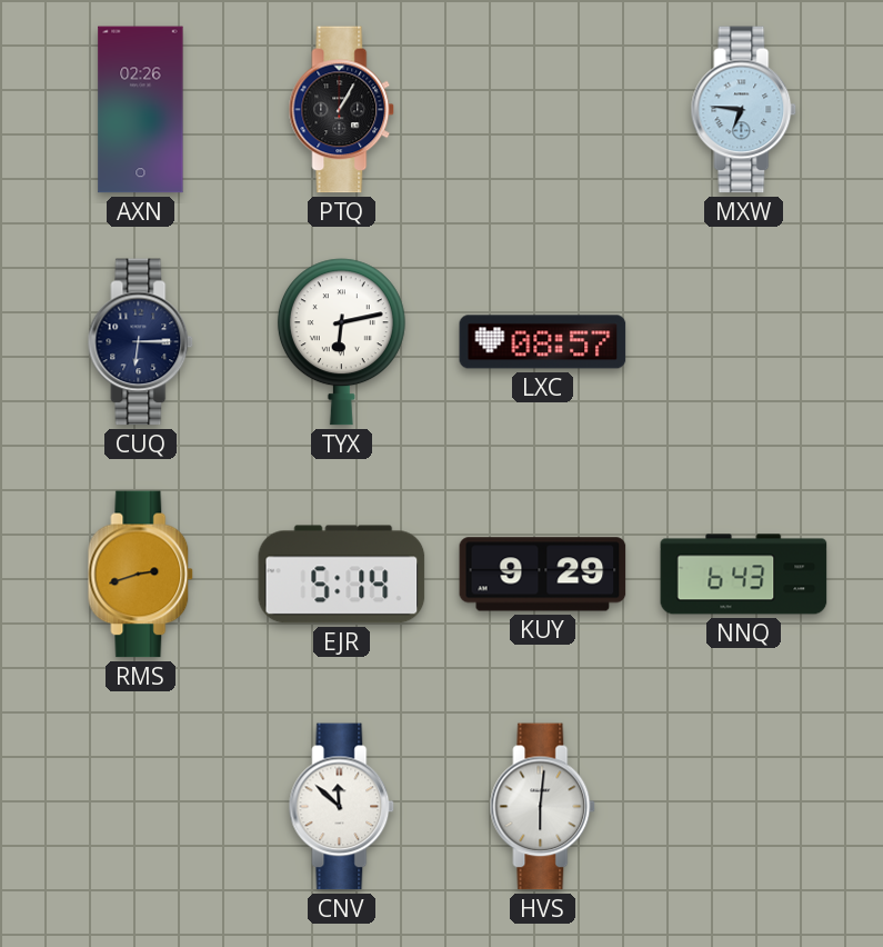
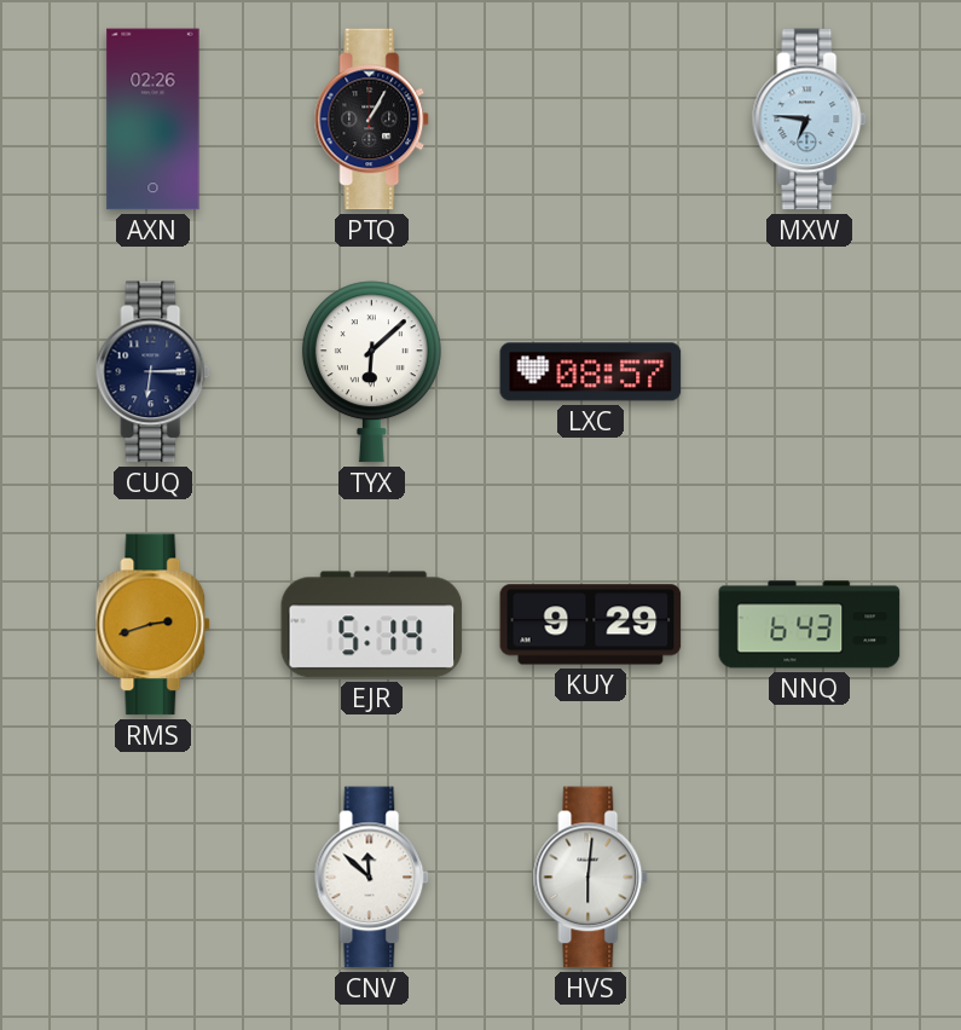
TYX: 6:13 -> 6:08
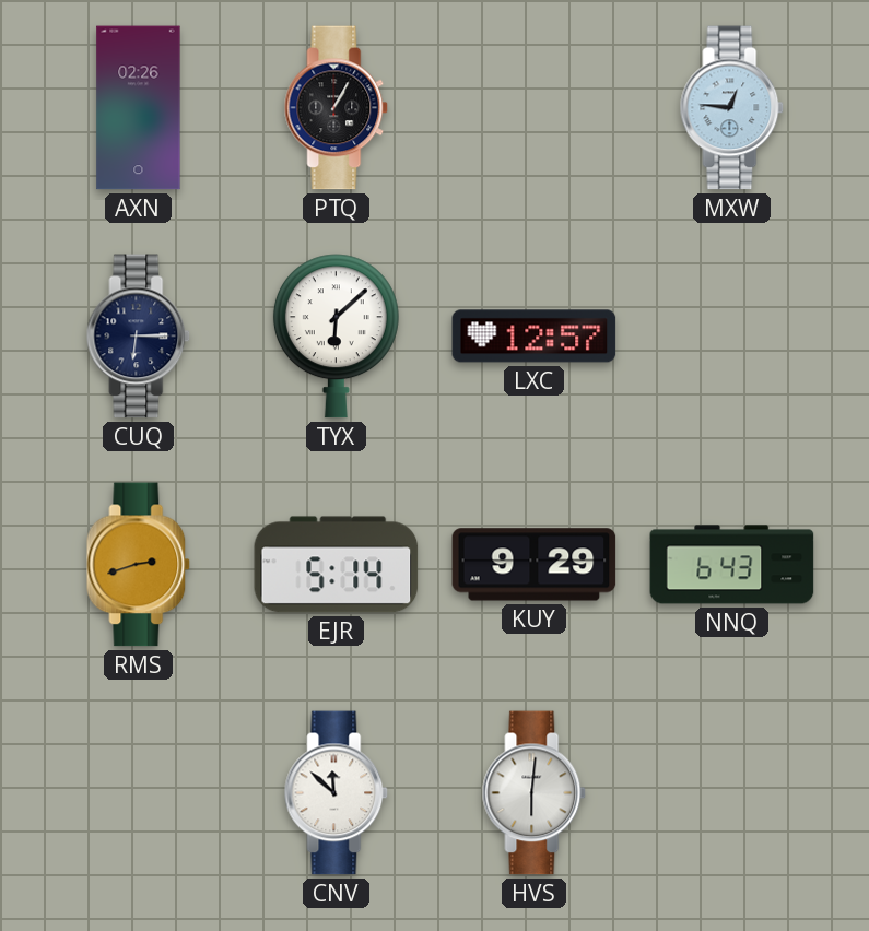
MXW: 6:46 -> 12:46
LXC: 08:57 -> 12:57
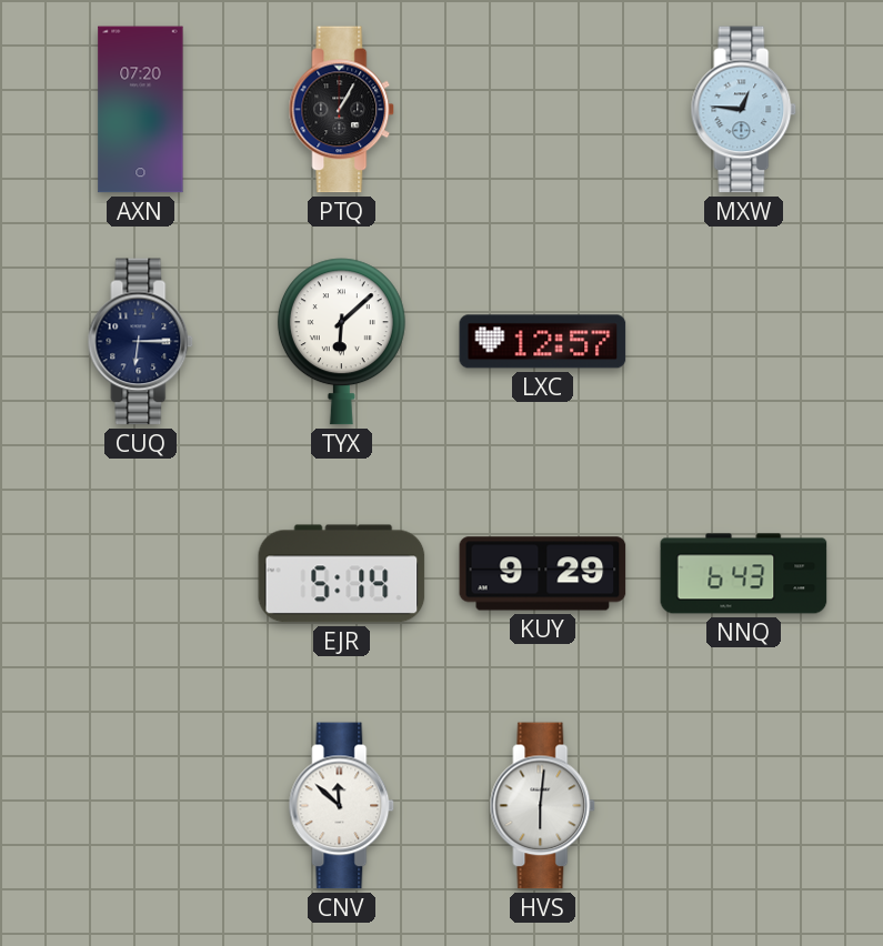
AXN: 02:26 -> 07:20
RMS: 2:42 -> none
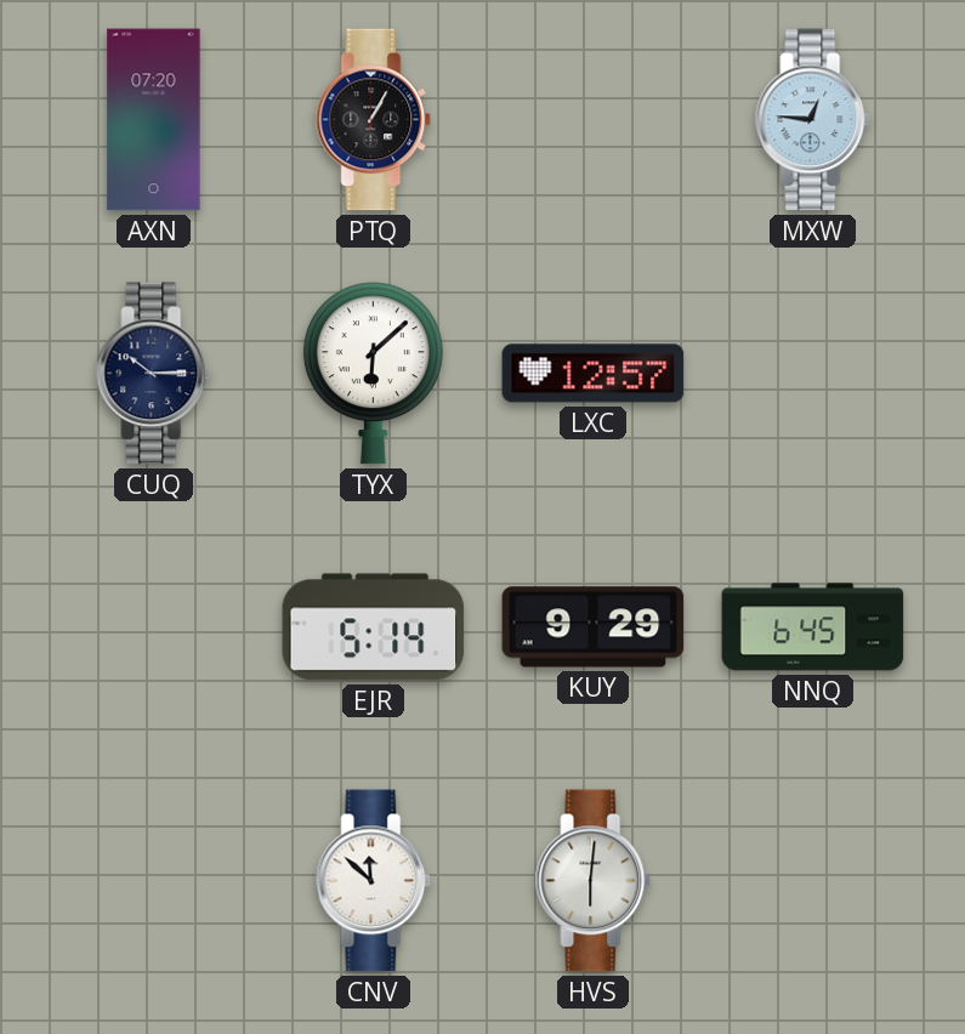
CUQ: 6:15 -> 10:15
NNQ: 6:43 -> 6:45
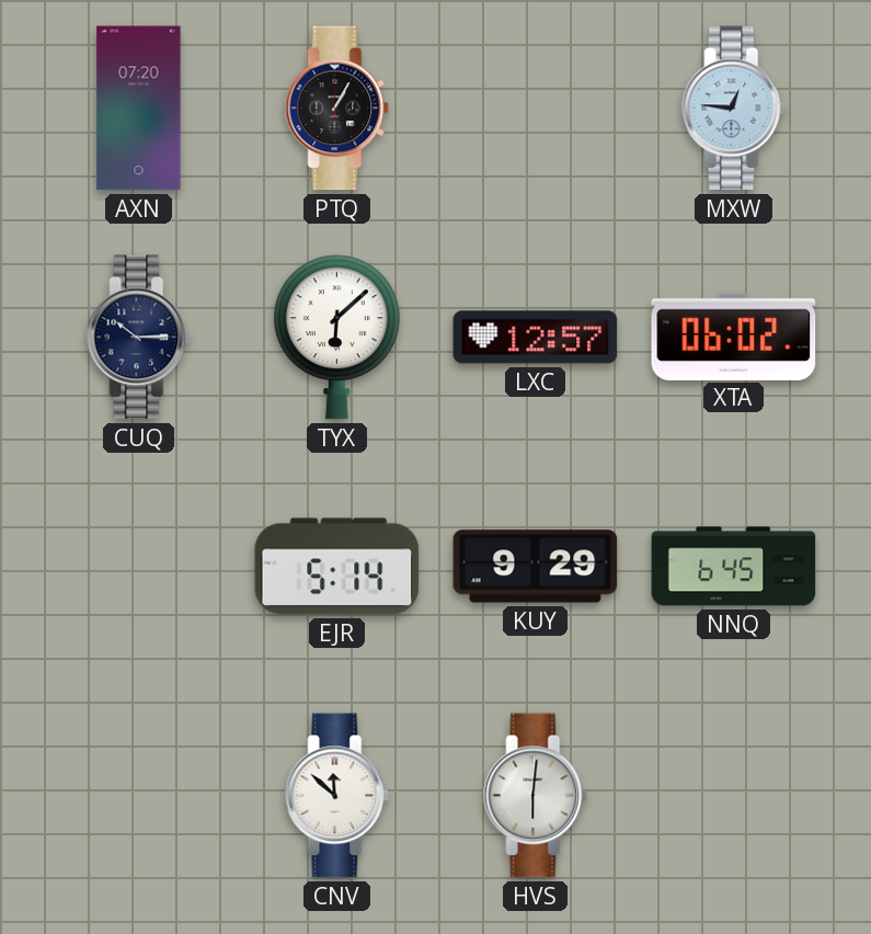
XTA: none -> 06:02
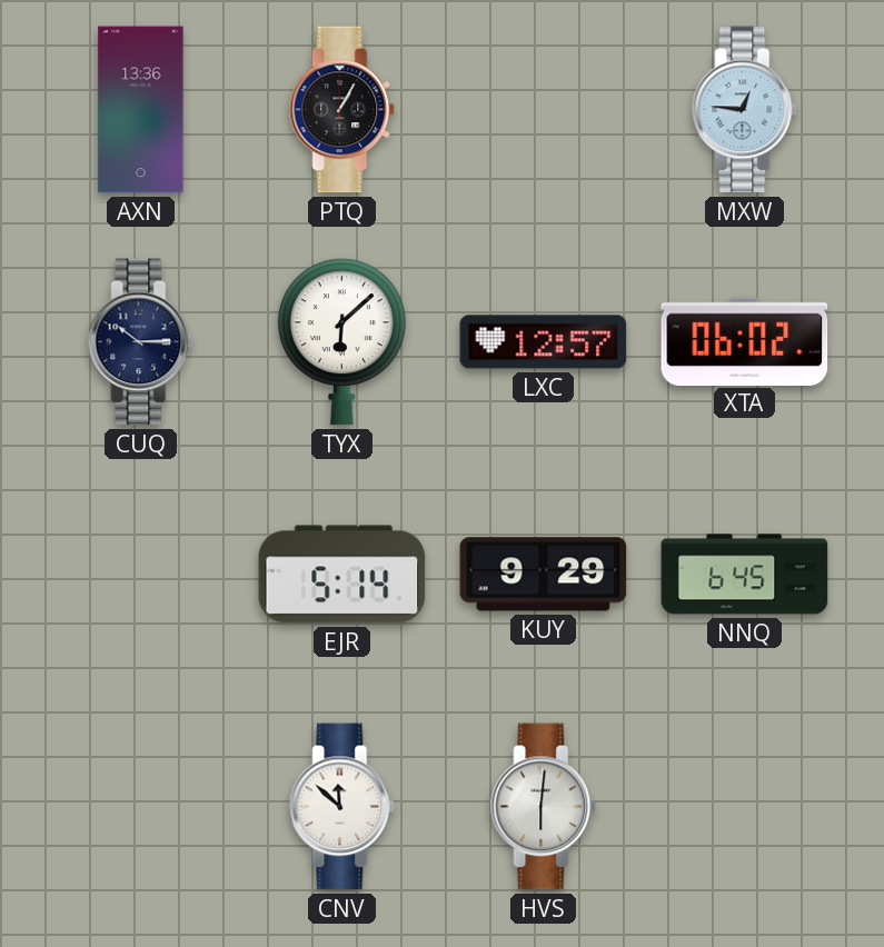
AXN: 07:20 -> 13:36
